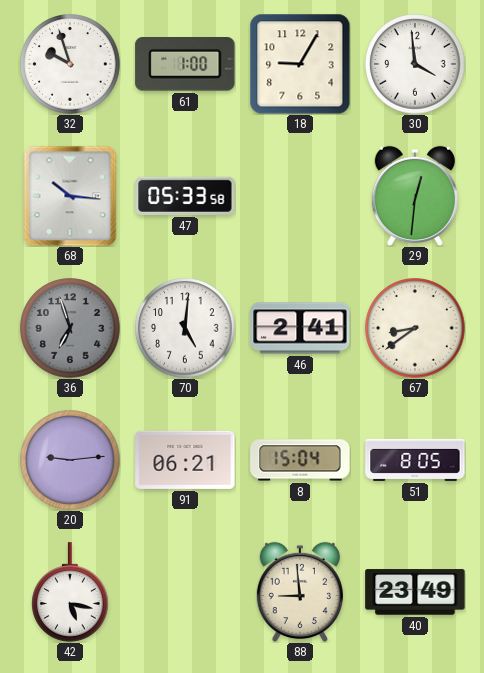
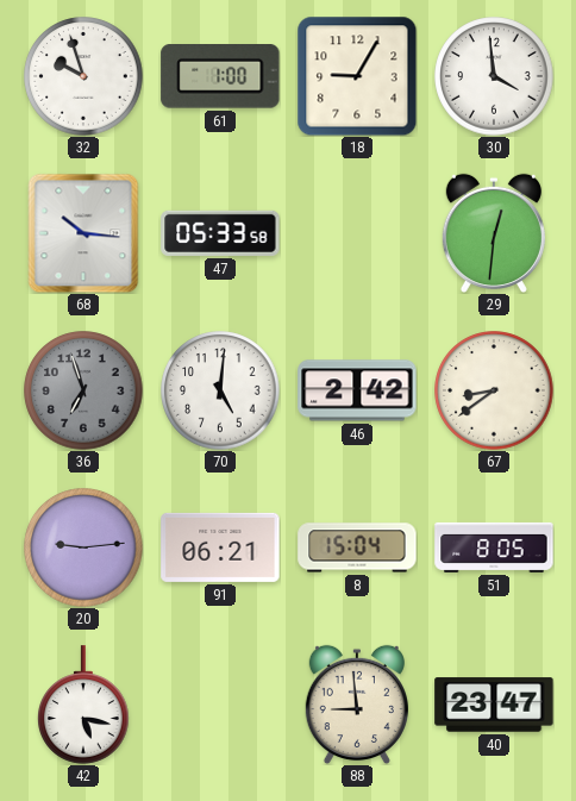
46: 2:41 -> 2:42
40: 23:49 -> 23:47
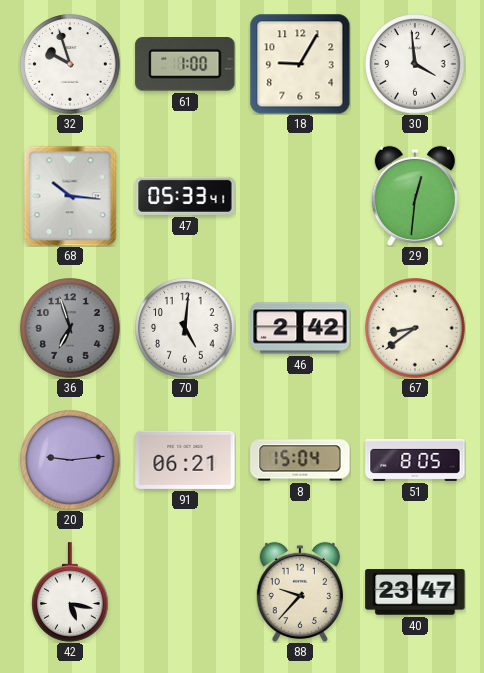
47: 05:33:58 -> 05:33:41
88: 8:59 -> 9:37
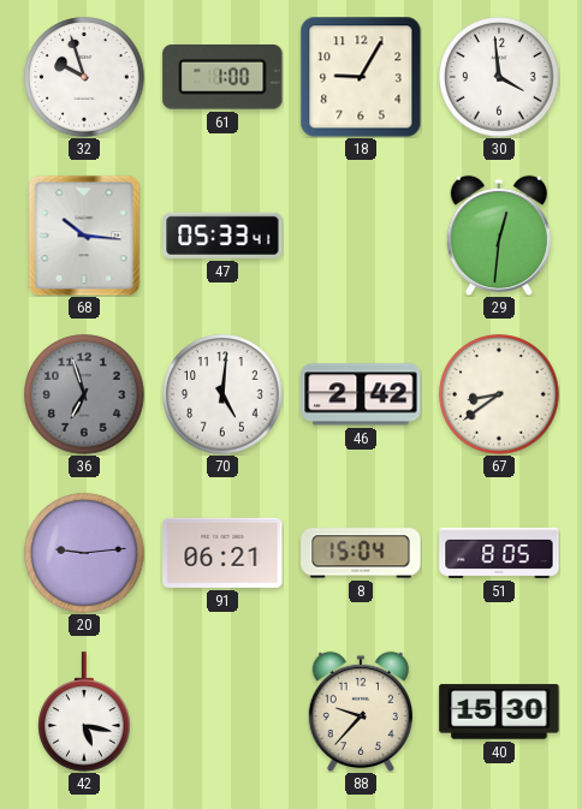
40: 23:47 -> 15:30
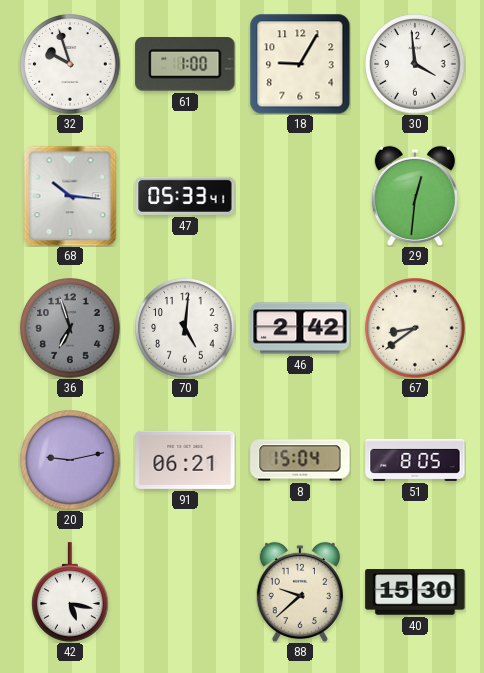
20: 9:14 -> 9:13
88: 9:37 -> 9:38
